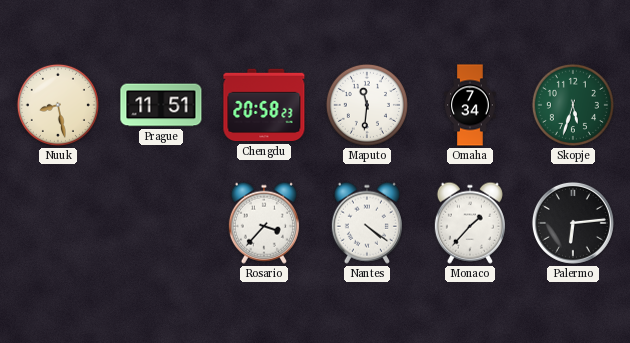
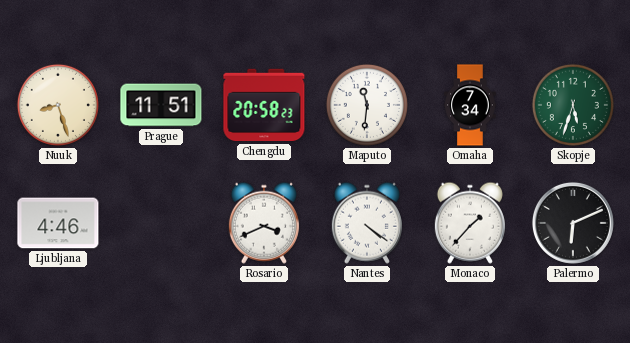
Nuuk: 8:28 -> 8:27
Ljubljana: none -> 4:46
Rosario: 3:37 -> 3:41
Palermo: 6:14 -> 6:11
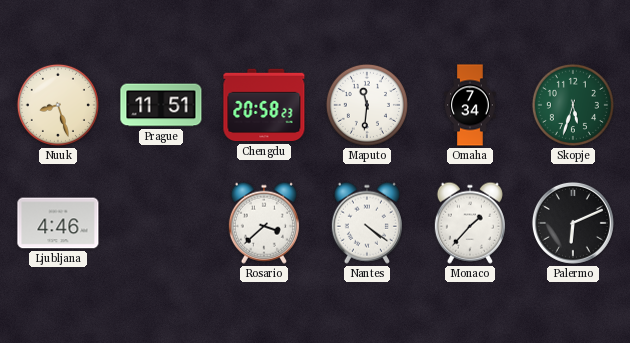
Rosario: 3:41 -> 3:38
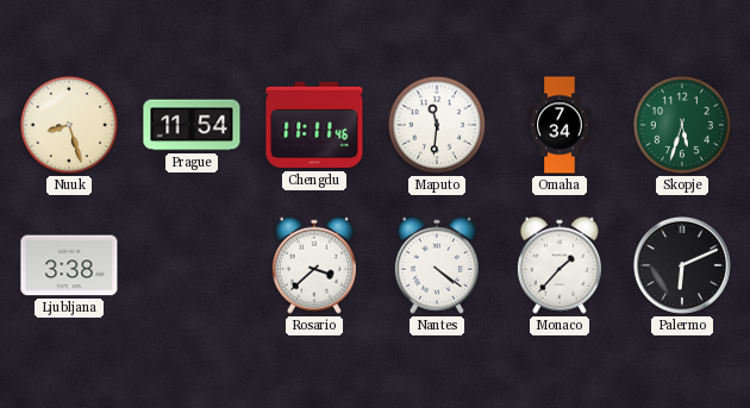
Prague: 11:51 -> 11:54
Chengdu: 20:58 -> 11:11
Ljubljana: 4:46 -> 3:38
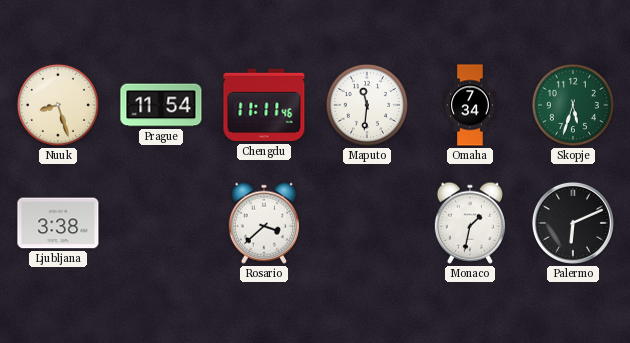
Nantes: 4:21 -> none
Monaco: 1:37 -> 1:32
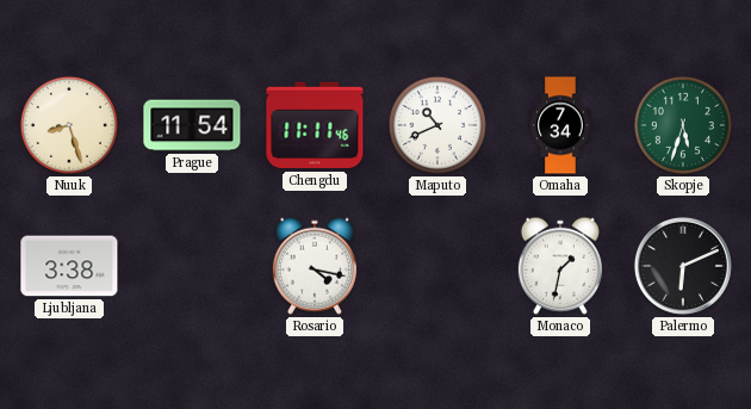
Maputo: 11:31 -> 10:41
Rosario: 3:38 -> 4:17
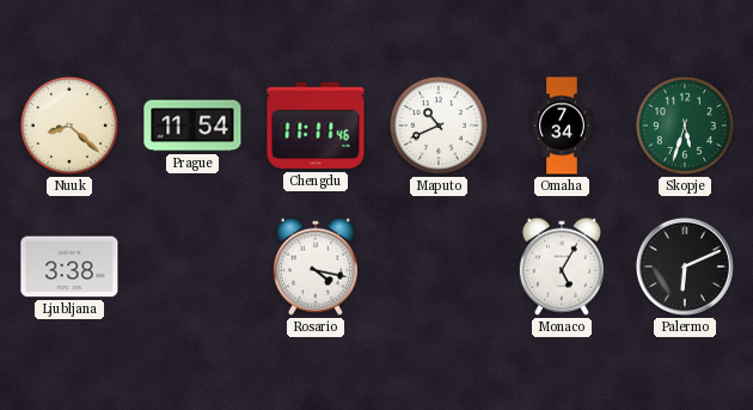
Nuuk: 8:27 -> 8:22
Monaco: 1:32 -> 5:05
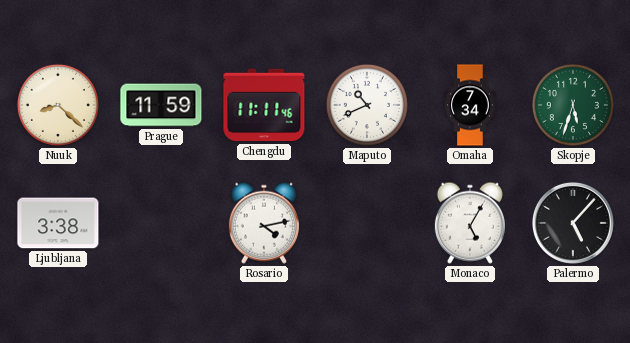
Prague: 11:54 -> 11:59
Rosario: 4:17 -> 4:13
Palermo: 6:11 -> 5:07
